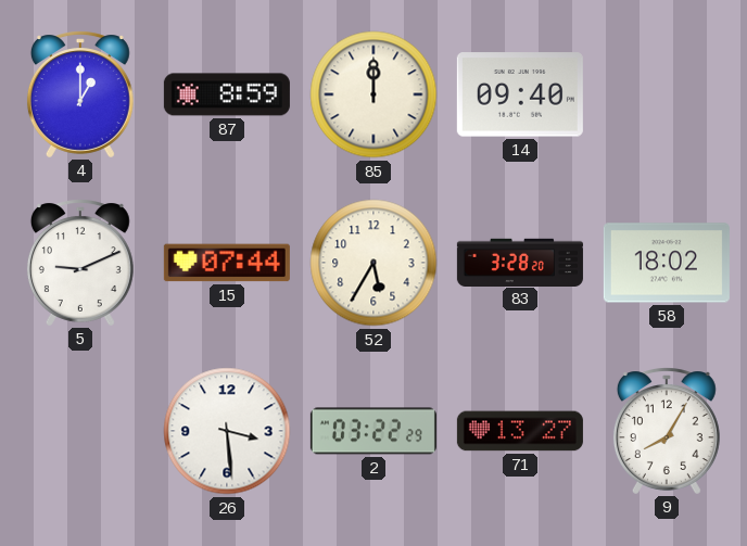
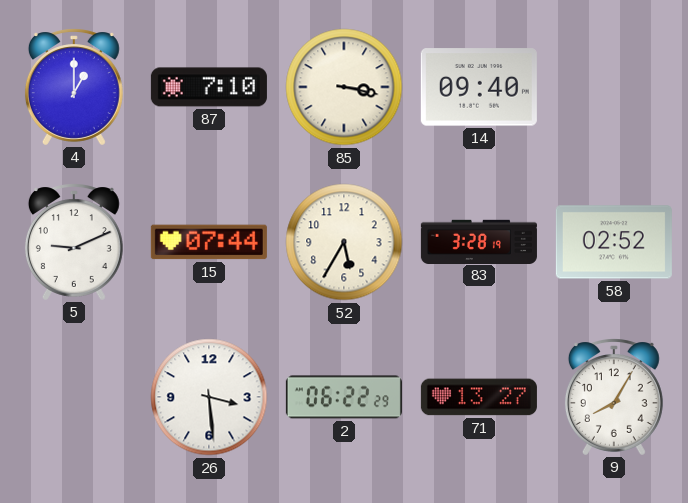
87: 8:59 -> 7:10
85: 12:00 -> 3:17
83: 3:28:20 -> 3:28:19
58: 18:02 -> 02:52
2: 03:22 -> 06:22
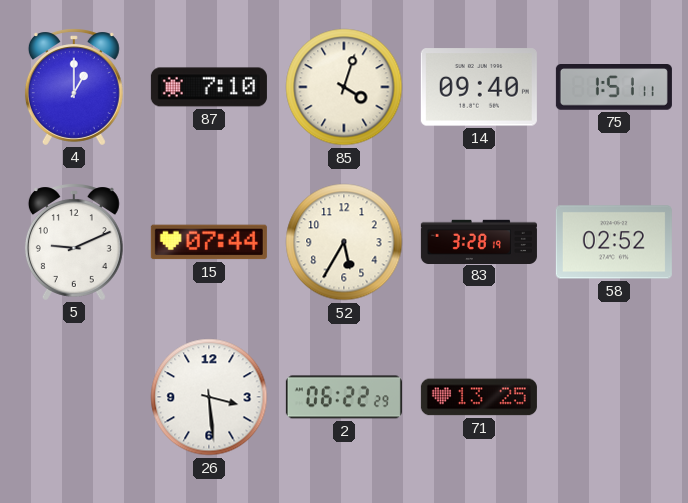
85: 3:17 -> 4:03
75: none -> 1:51
71: 13:27 -> 13:25
9: 8:05 -> none
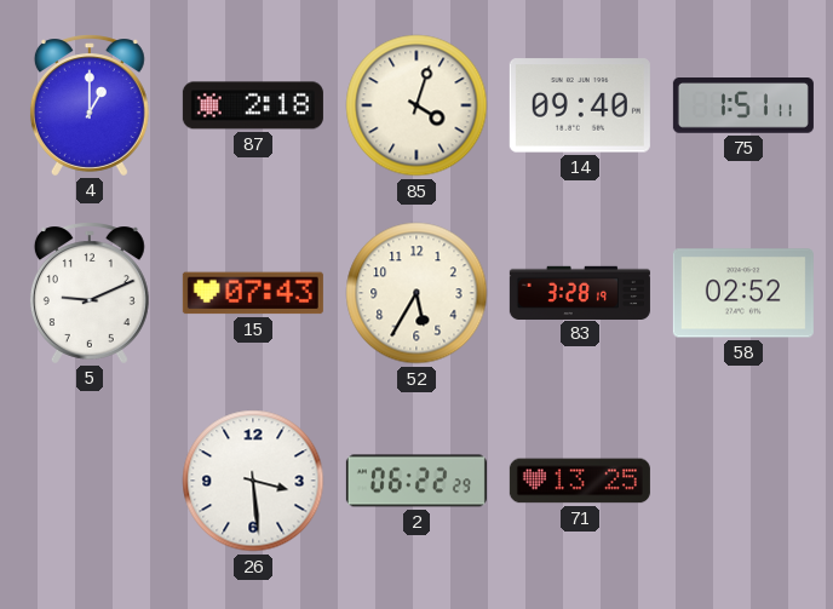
87: 7:10 -> 2:18
15: 07:44 -> 07:43
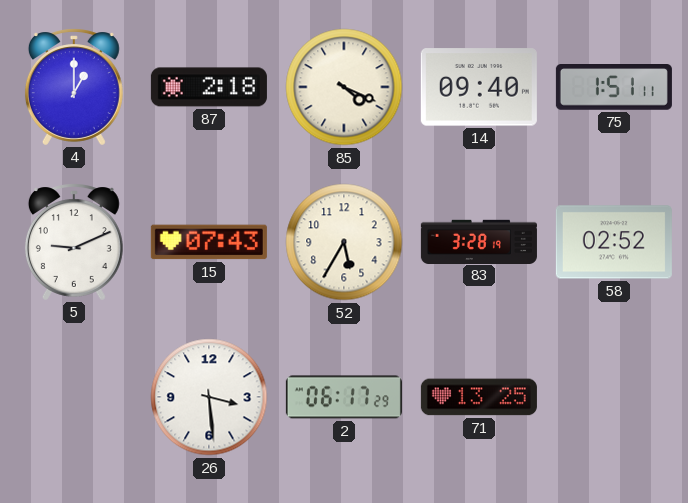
85: 4:03 -> 4:19
2: 06:22 -> 06:17
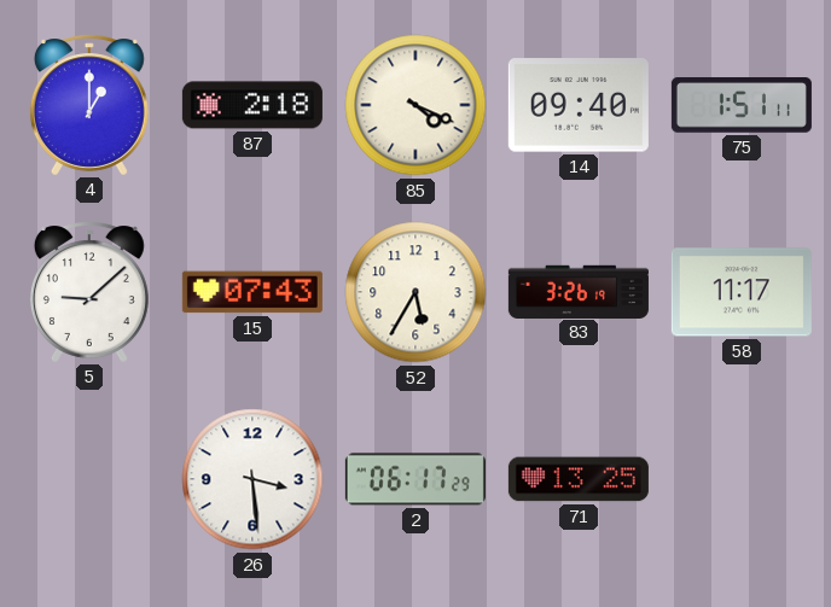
5: 9:11 -> 9:08
83: 3:28 -> 3:26
58: 02:52 -> 11:17
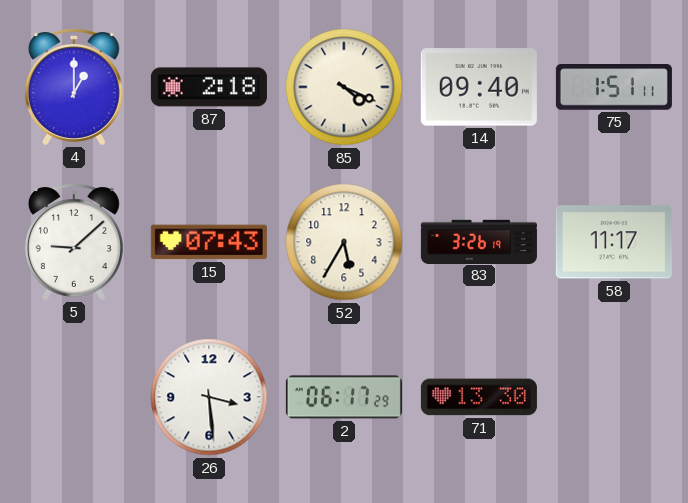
71: 13:25 -> 13:30
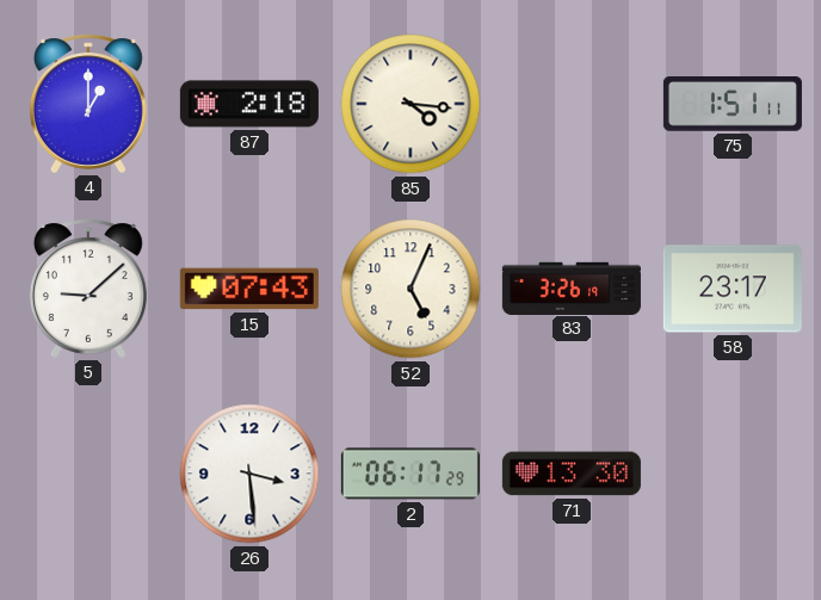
85: 4:19 -> 4:16
14: 09:40 -> none
52: 5:35 -> 5:04
58: 11:17 -> 23:17
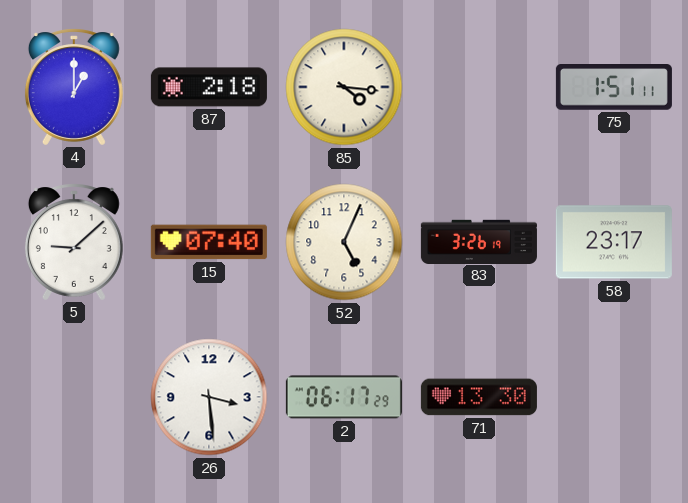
15: 07:43 -> 07:40
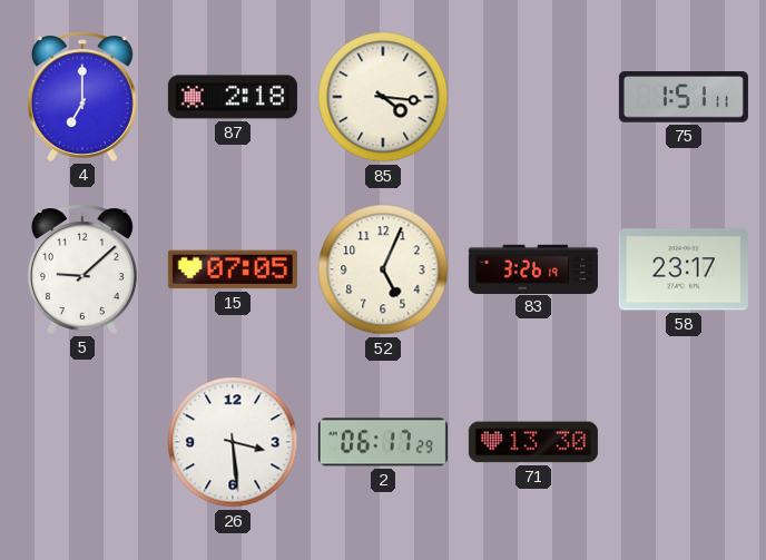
4: 1:00 -> 7:00
15: 07:40 -> 07:05
